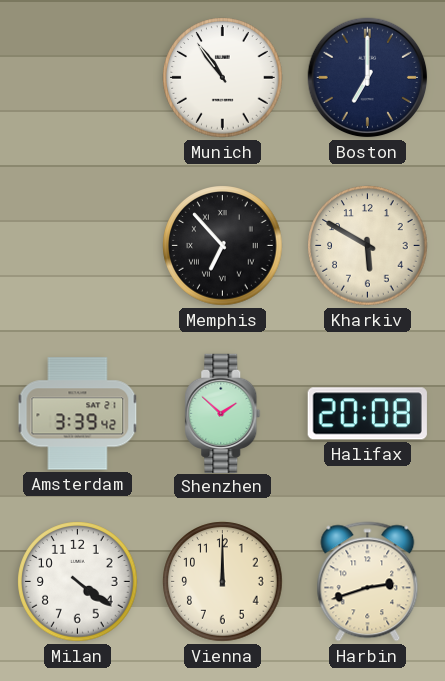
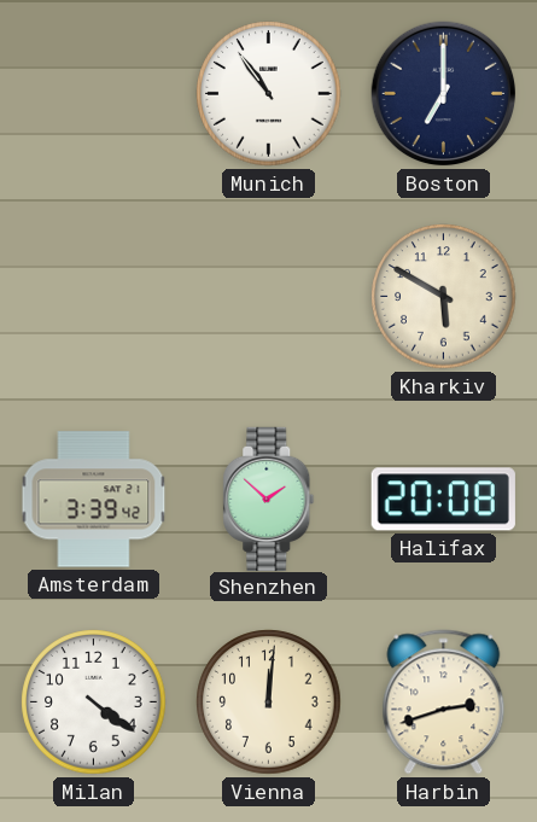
Memphis: 6:53 -> none
Vienna: 12:00 -> 12:01
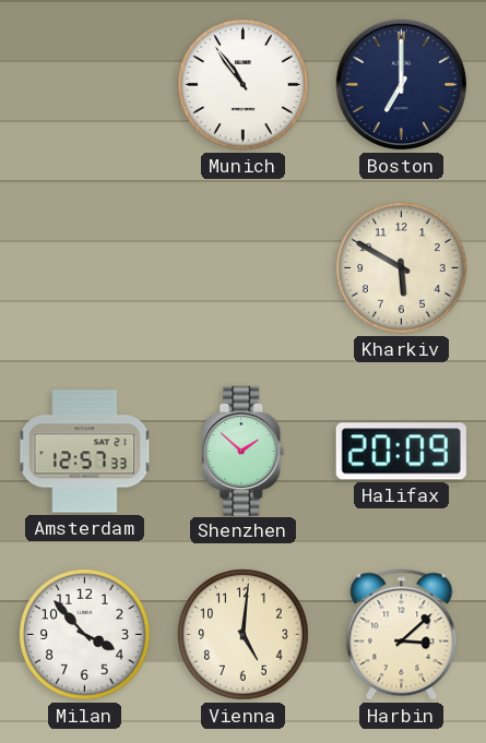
Amsterdam: 3:39 -> 12:57
Halifax: 20:08 -> 20:09
Milan: 4:21 -> 3:53
Vienna: 12:01 -> 5:01
Harbin: 2:42 -> 3:08
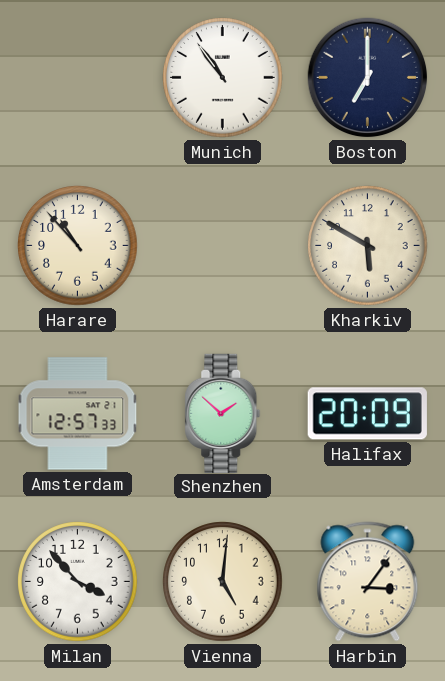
Harare: none -> 10:53
Harbin: 3:08 -> 3:06
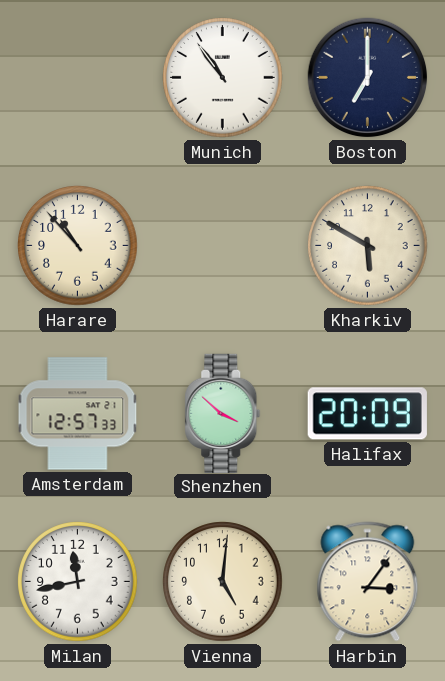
Shenzhen: 1:52 -> 3:52
Milan: 3:53 -> 11:43
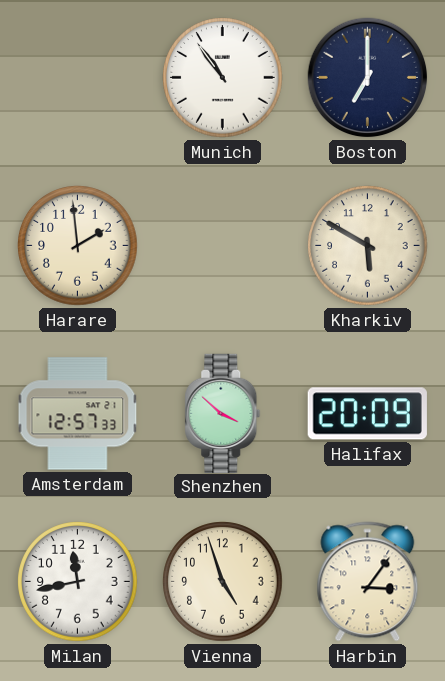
Harare: 10:53 -> 1:59
Vienna: 5:01 -> 4:57
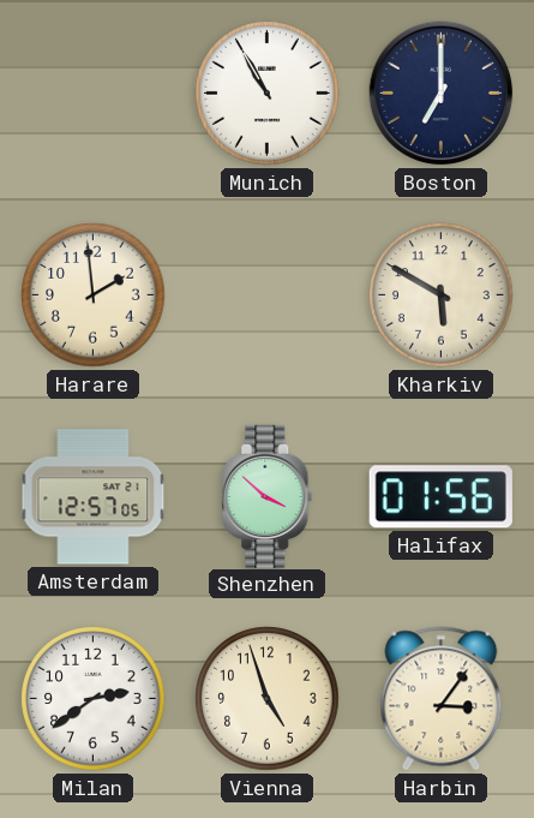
Munich: 10:54 -> 10:55
Amsterdam: 12:57:33 -> 12:57:05
Halifax: 20:09 -> 01:56
Milan: 11:43 -> 2:39
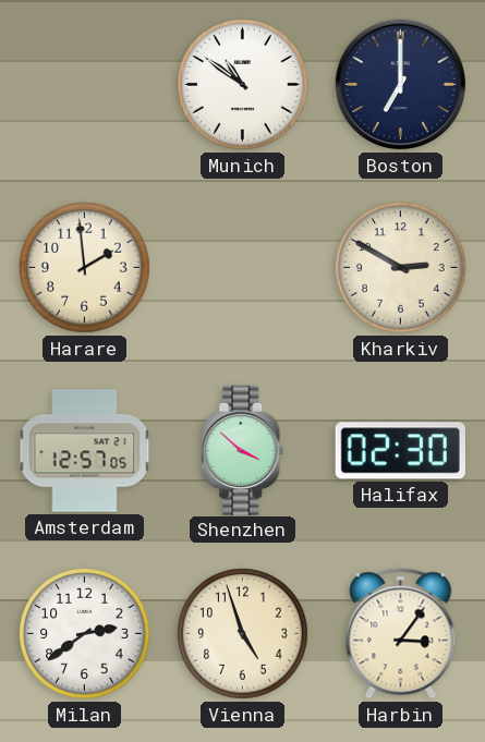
Munich: 10:55 -> 10:51
Kharkiv: 5:50 -> 2:50
Halifax: 01:56 -> 02:30
